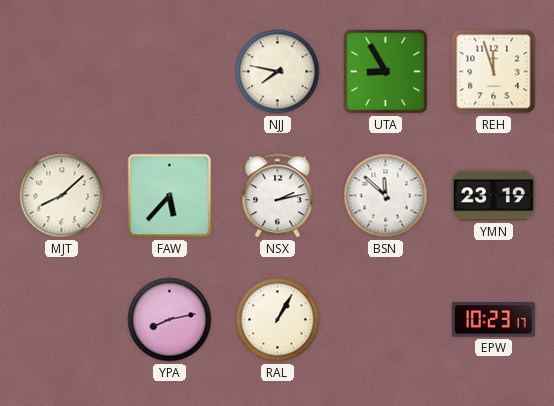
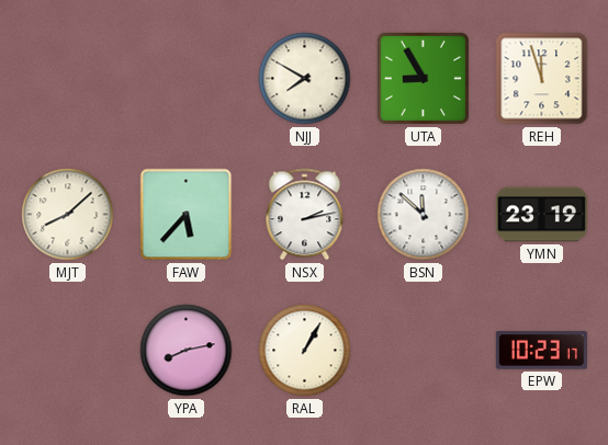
NJJ: 7:47 -> 7:50
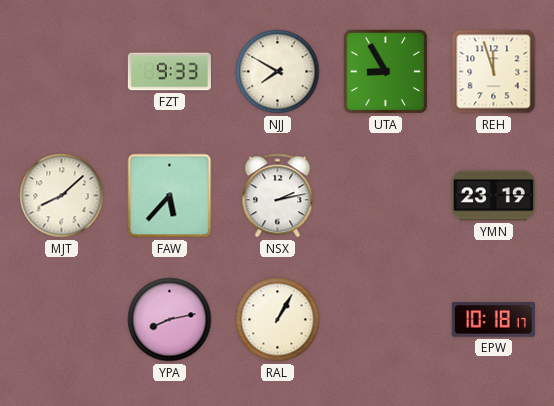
FZT: none -> 9:33
BSN: 11:52 -> none
EPW: 10:23 -> 10:18
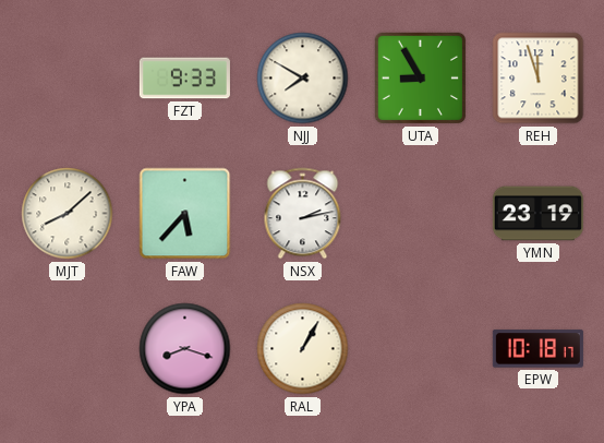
YPA: 8:13 -> 8:18
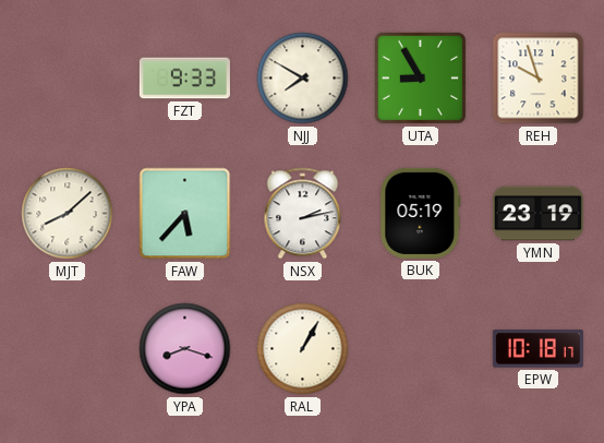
REH: 11:57 -> 9:57
BUK: none -> 05:19
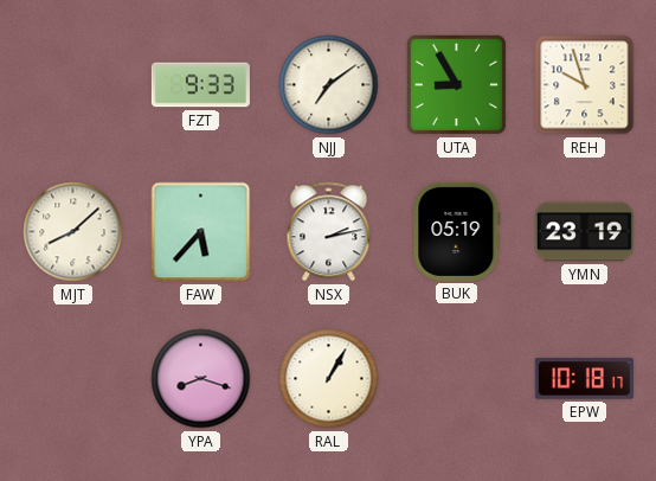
NJJ: 7:50 -> 7:09
